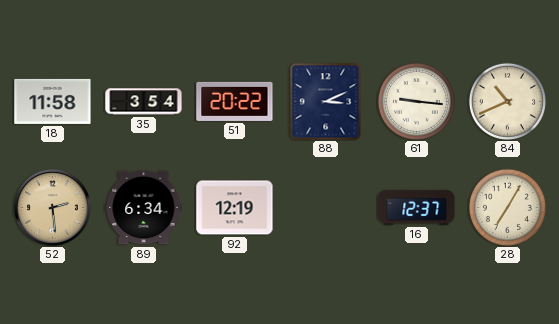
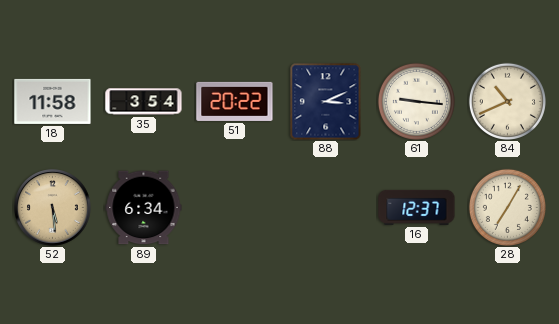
52: 2:29 -> 5:29
92: 12:19 -> none
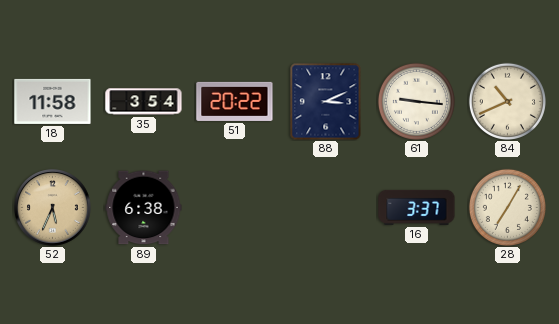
52: 5:29 -> 5:34
89: 6:34 -> 6:38
16: 12:37 -> 3:37
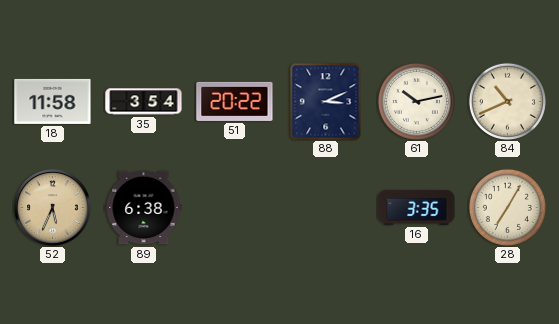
61: 9:16 -> 10:13
16: 3:37 -> 3:35
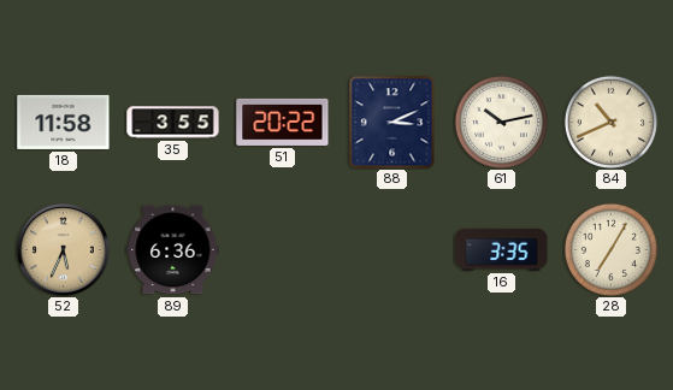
35: 3:54 -> 3:55
89: 6:38 -> 6:36
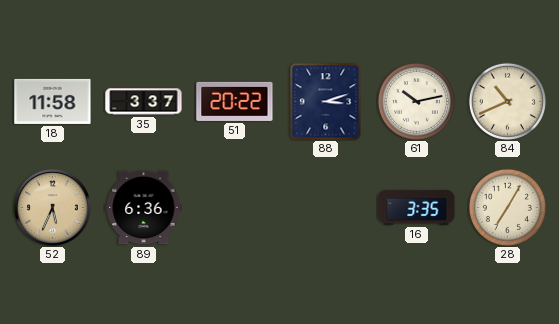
35: 3:55 -> 3:37
88: 3:11 -> 3:12
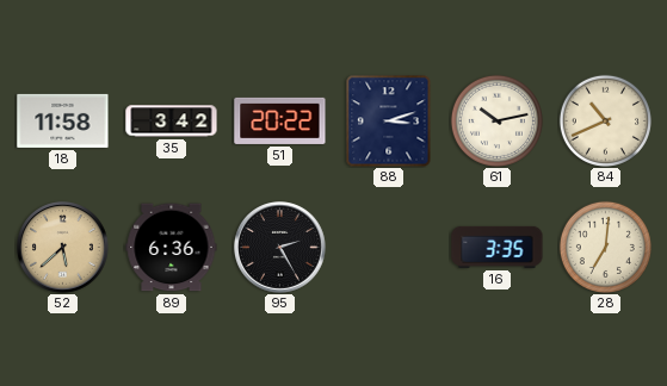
35: 3:37 -> 3:42
52: 5:34 -> 5:38
95: none -> 2:25
28: 7:05 -> 7:01
